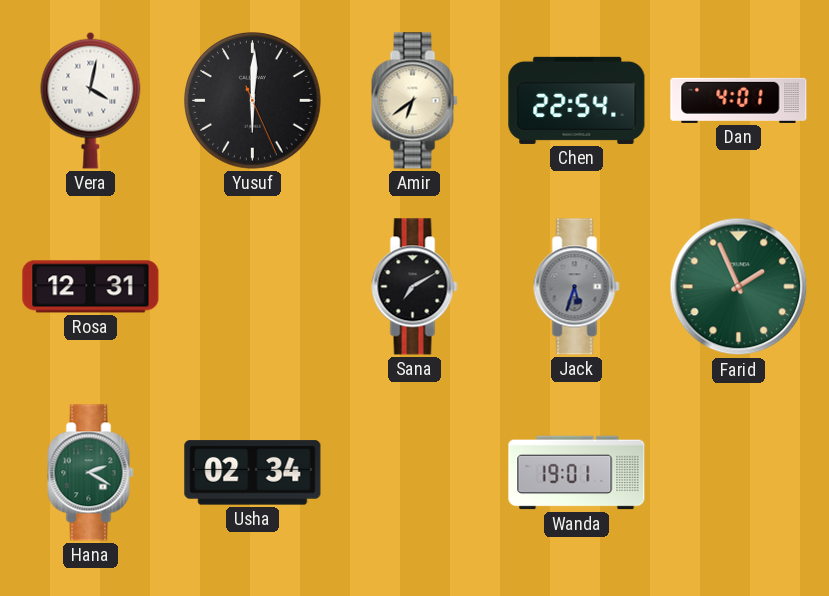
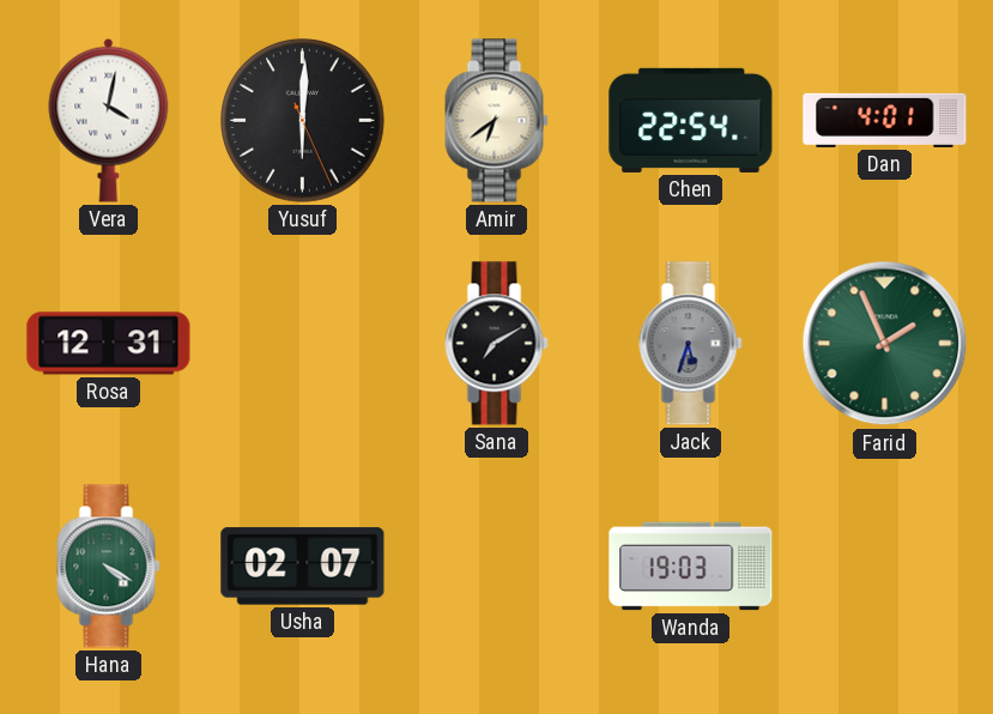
Hana: 2:20 -> 4:20
Usha: 02:34 -> 02:07
Wanda: 19:01 -> 19:03
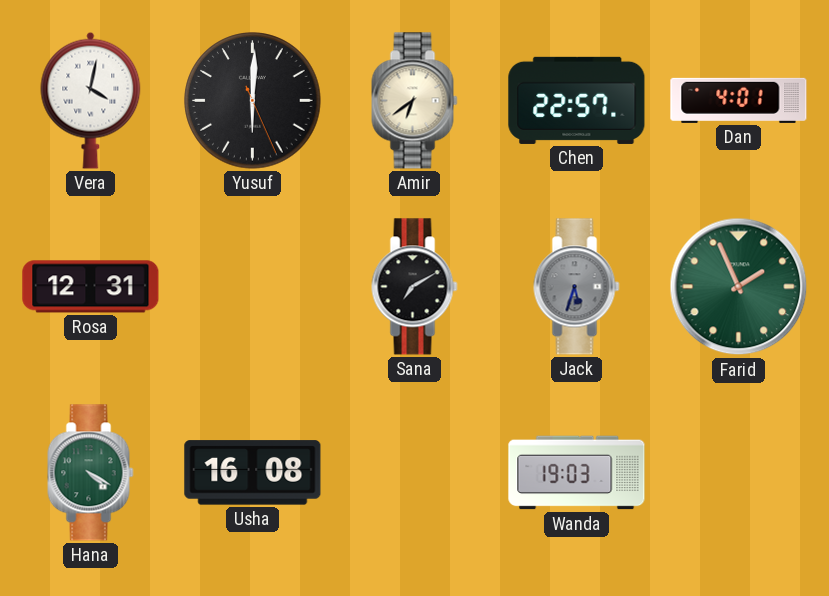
Chen: 22:54 -> 22:57
Usha: 02:07 -> 16:08
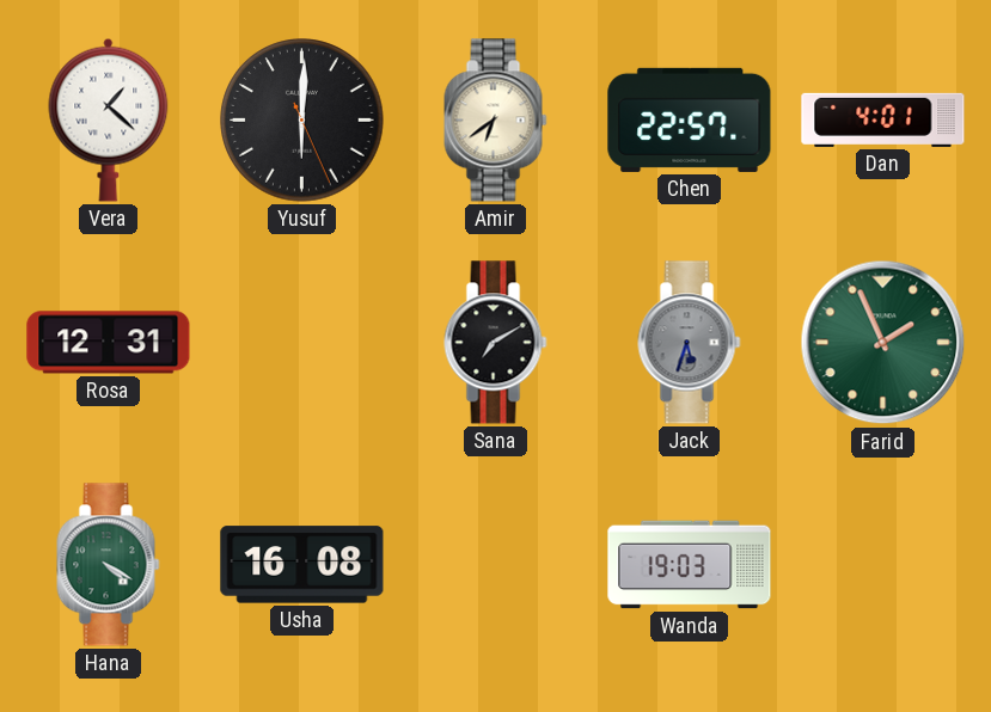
Vera: 4:02 -> 1:22
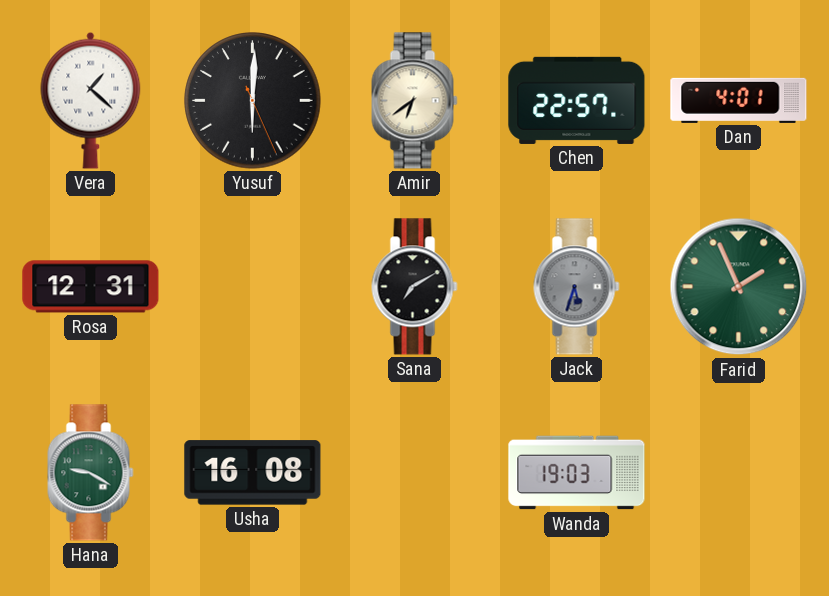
Hana: 4:20 -> 9:20
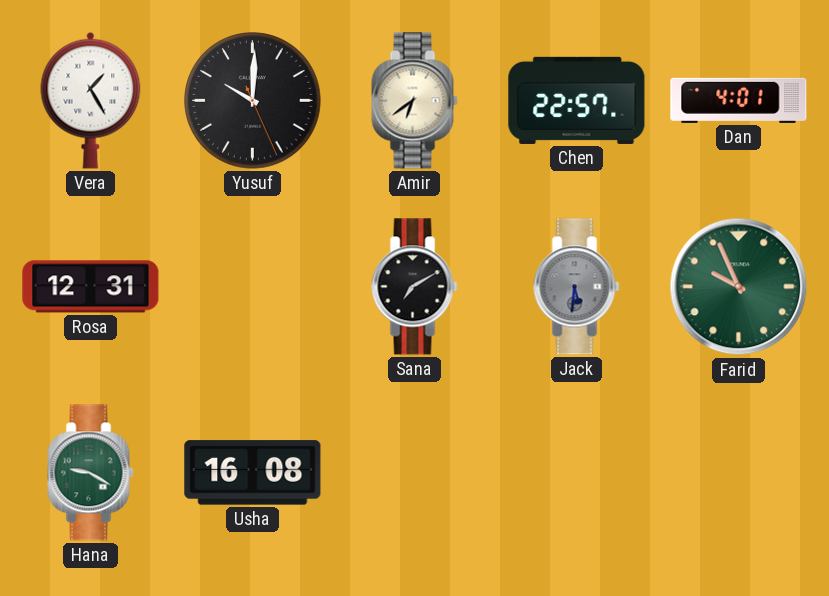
Vera: 1:22 -> 1:25
Yusuf: 6:00 -> 10:00
Jack: 5:33 -> 5:31
Farid: 1:56 -> 9:56
Wanda: 19:03 -> none
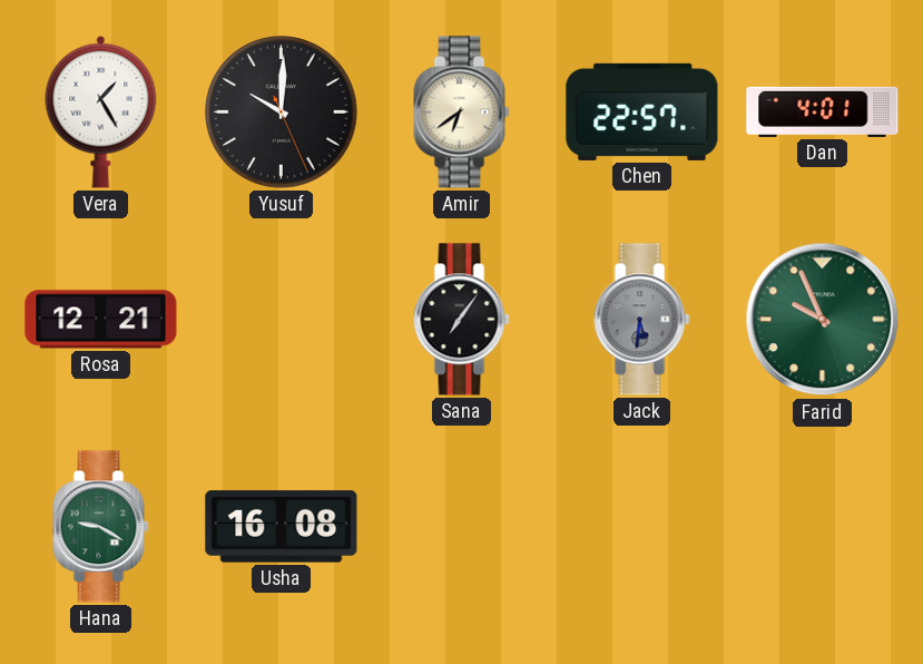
Rosa: 12:31 -> 12:21
Sana: 7:10 -> 7:06
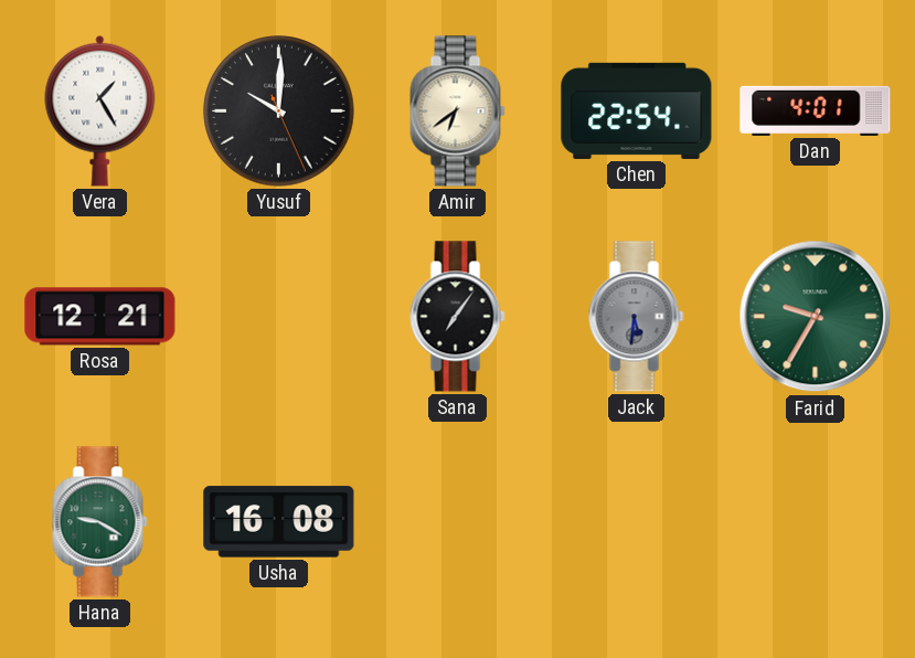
Chen: 22:57 -> 22:54
Farid: 9:56 -> 9:35
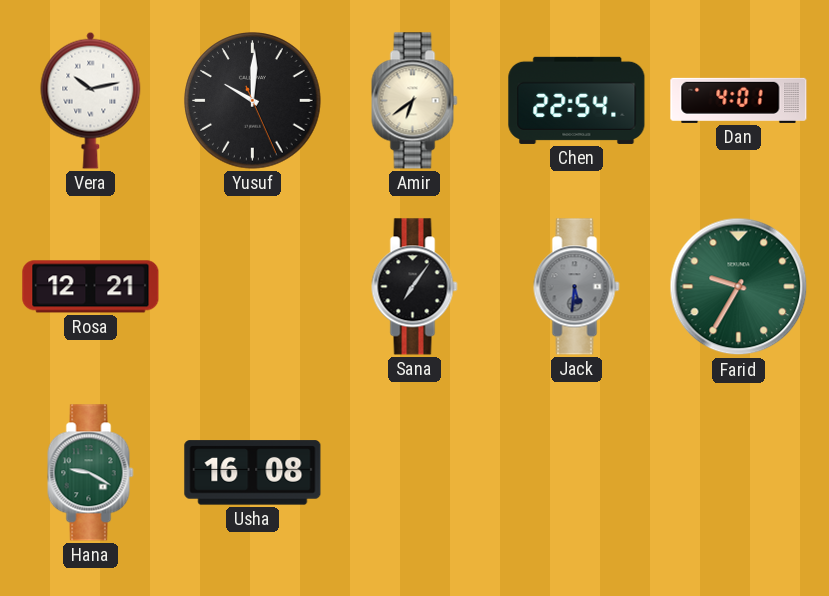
Vera: 1:25 -> 10:13
